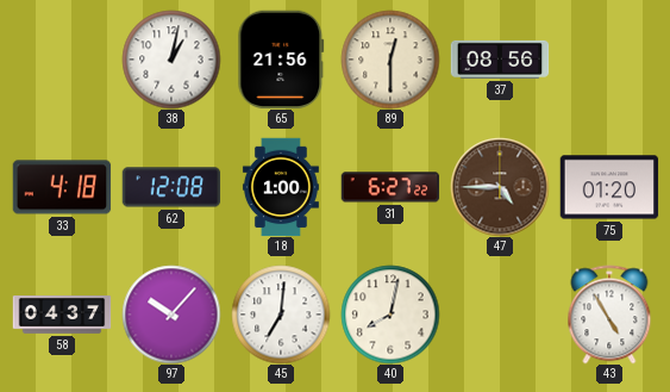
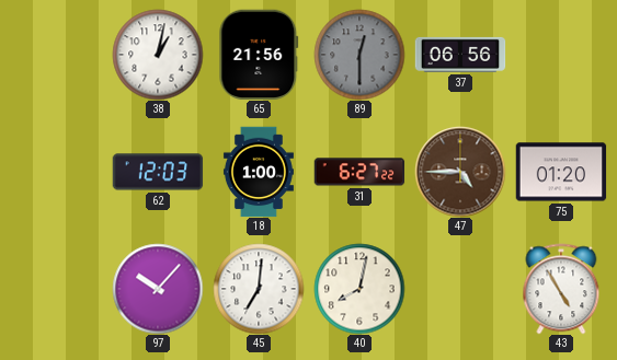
89 dial: cream -> grey
37: 08:56 -> 06:56
33: 4:18 -> none
62: 12:08 -> 12:03
58: 04:37 -> none
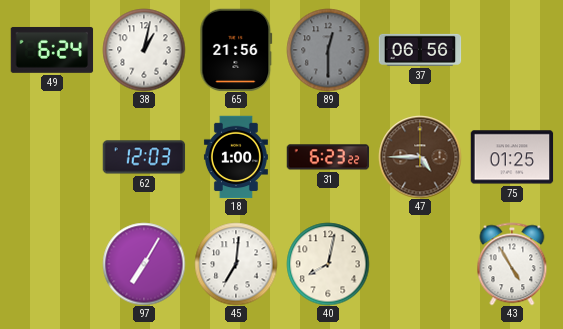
49: none -> 6:24
31: 6:27 -> 6:23
75: 01:20 -> 01:25
97: 10:07 -> 7:05
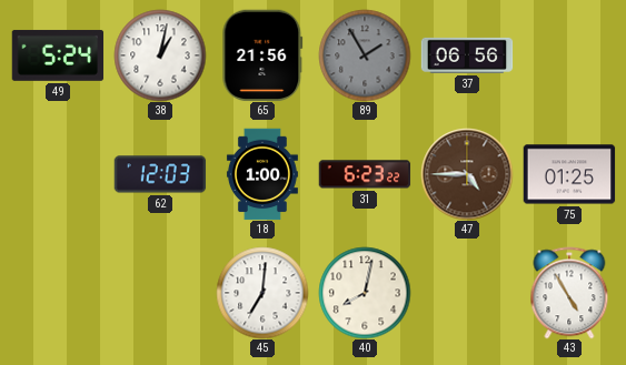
49: 6:24 -> 5:24
89: 12:30 -> 1:55
97: 7:05 -> none
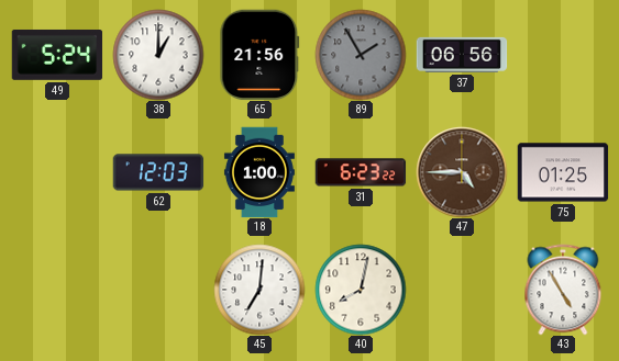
38: 1:02 -> 1:00
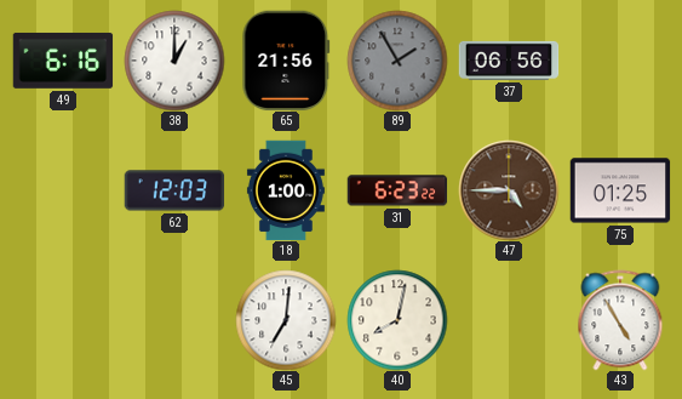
49: 5:24 -> 6:16
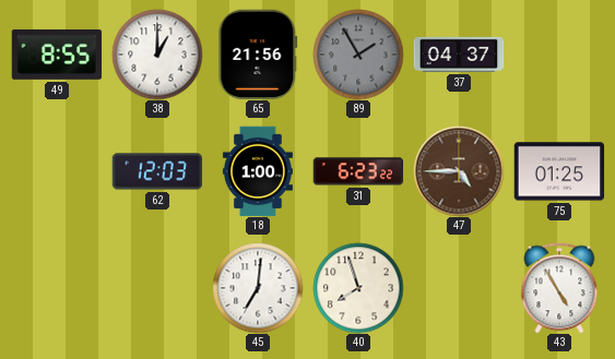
49: 6:16 -> 8:55
37: 06:56 -> 04:37
40: 8:02 -> 7:57
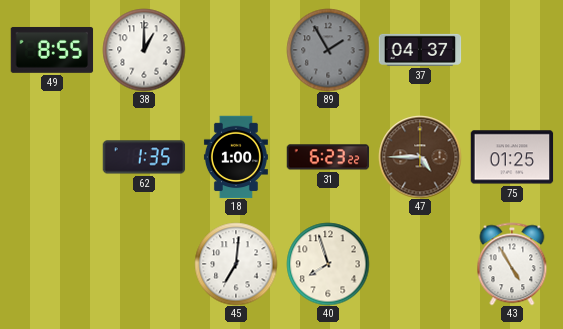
65: 21:56 -> none
62: 12:03 -> 1:35
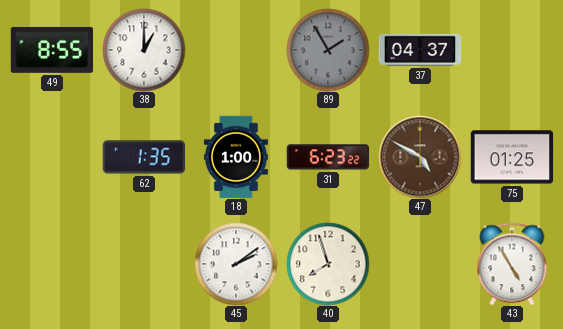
47: 4:45 -> 4:50
45: 7:01 -> 2:09
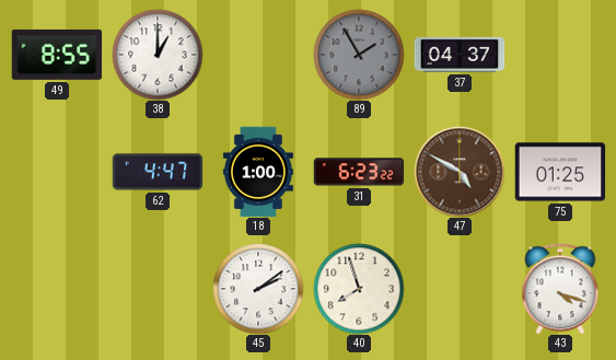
62: 1:35 -> 4:47
43: 4:55 -> 4:18
